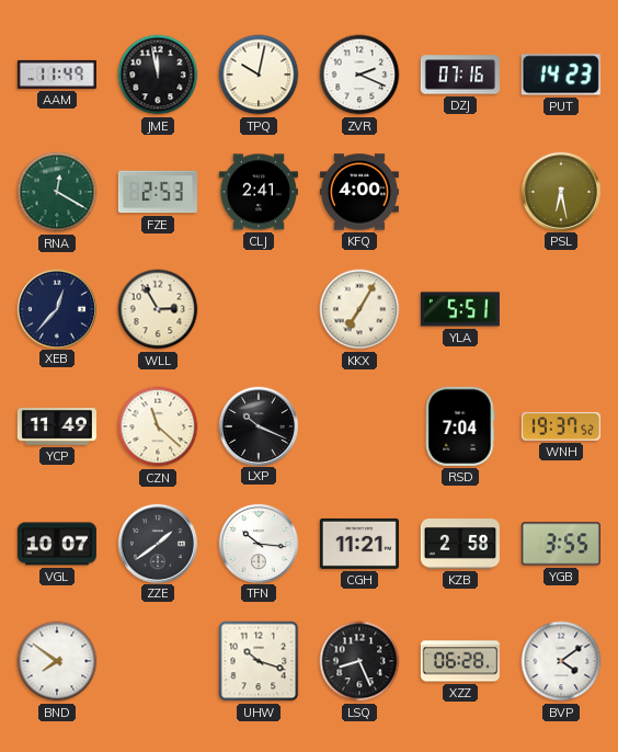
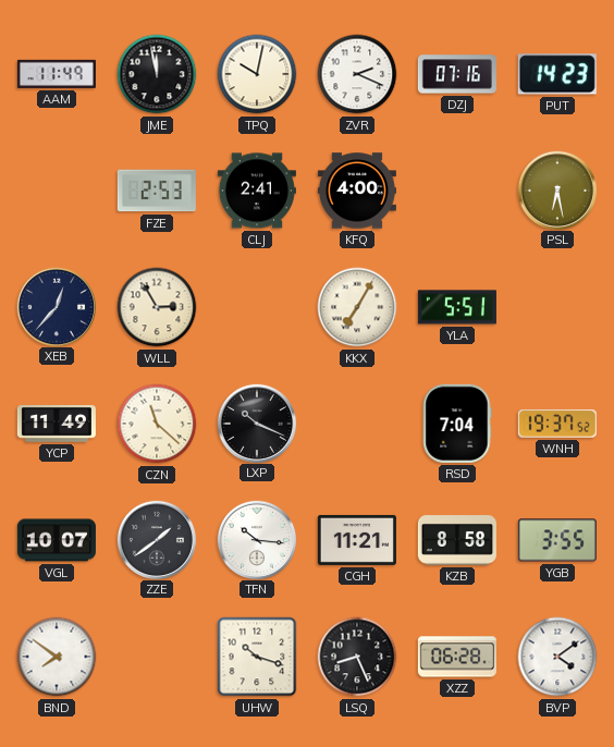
RNA: 12:20 -> none
KZB: 2:58 -> 8:58
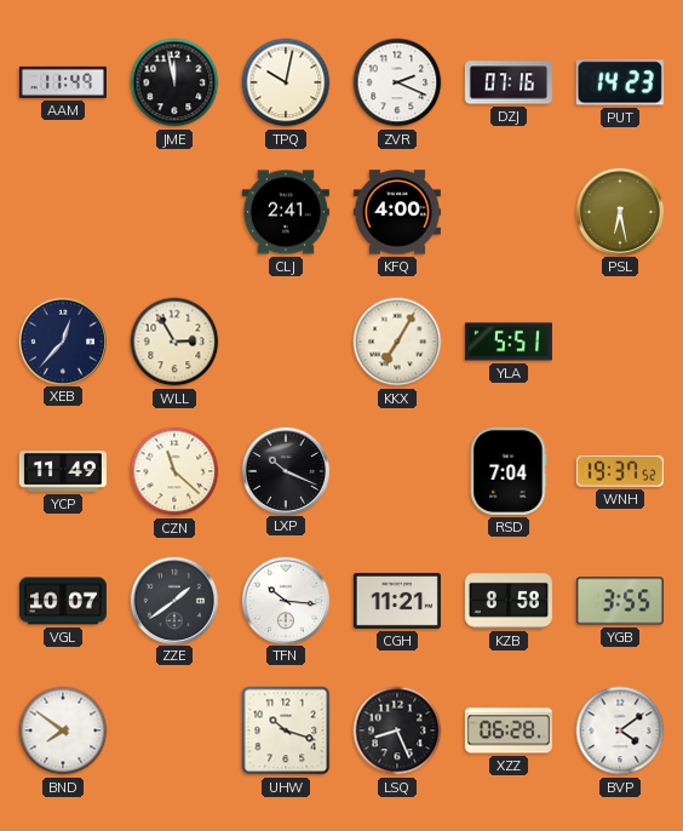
FZE: 2:53 -> none
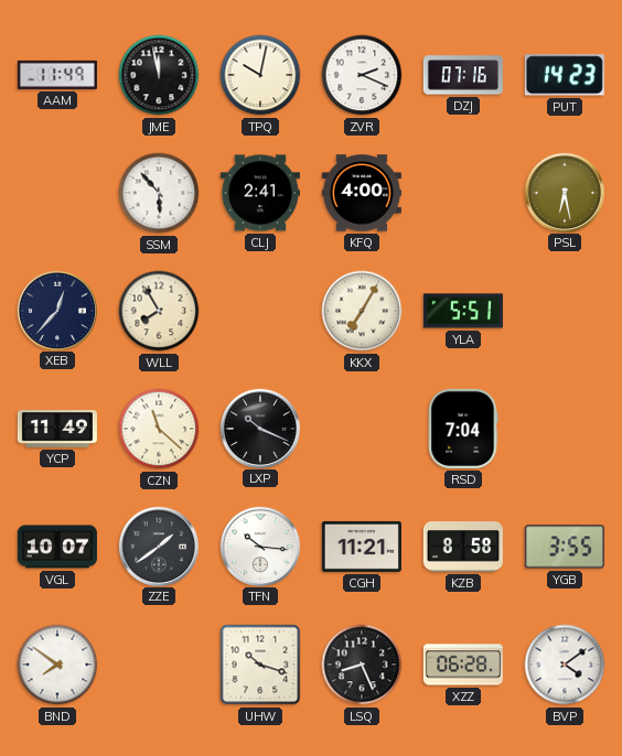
SSM: none -> 5:53
WLL: 2:55 -> 7:55
WNH: 19:37 -> none
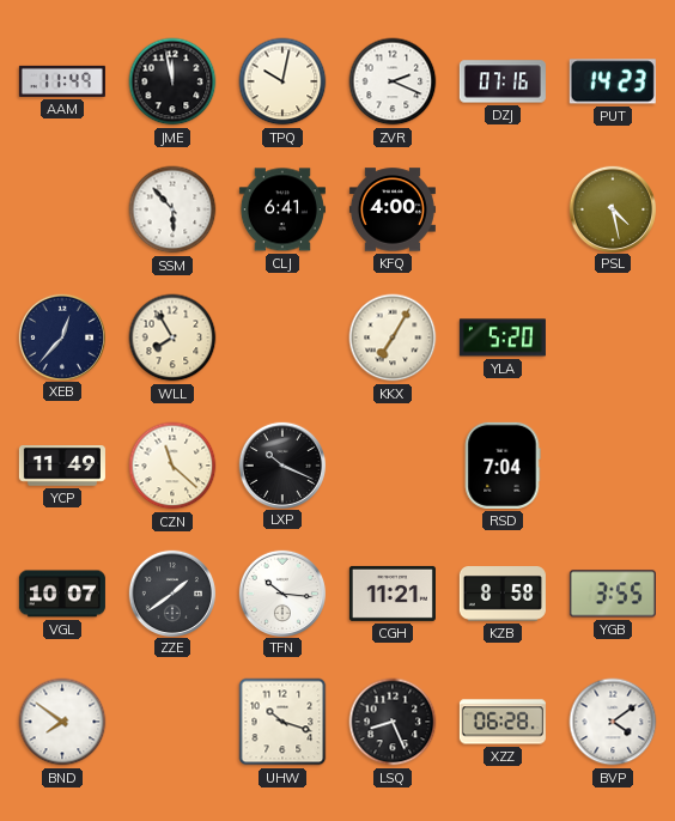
CLJ: 2:41 -> 6:41
PSL: 6:28 -> 4:28
YLA: 5:51 -> 5:20
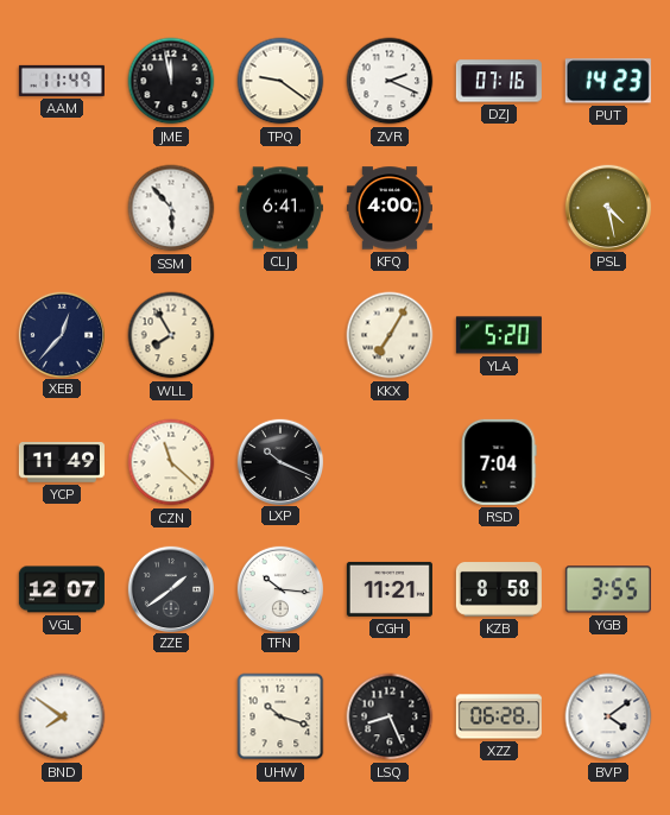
TPQ: 10:02 -> 9:21
VGL: 10:07 -> 12:07
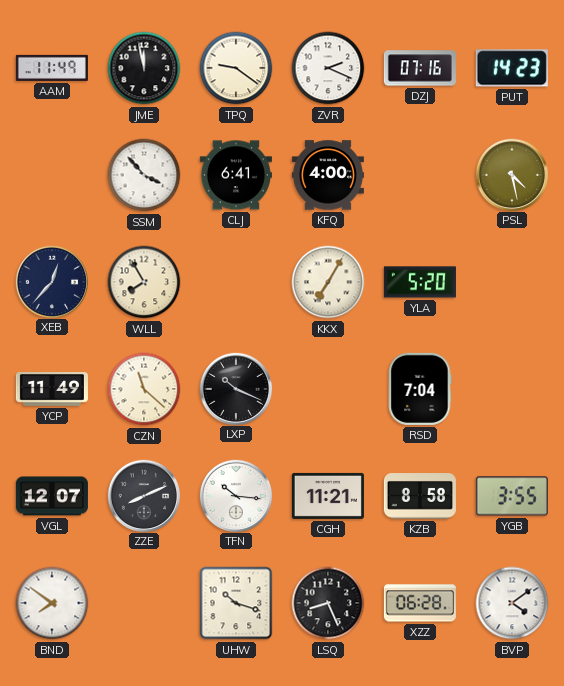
SSM: 5:53 -> 3:53
ZZE: 1:39 -> 8:11
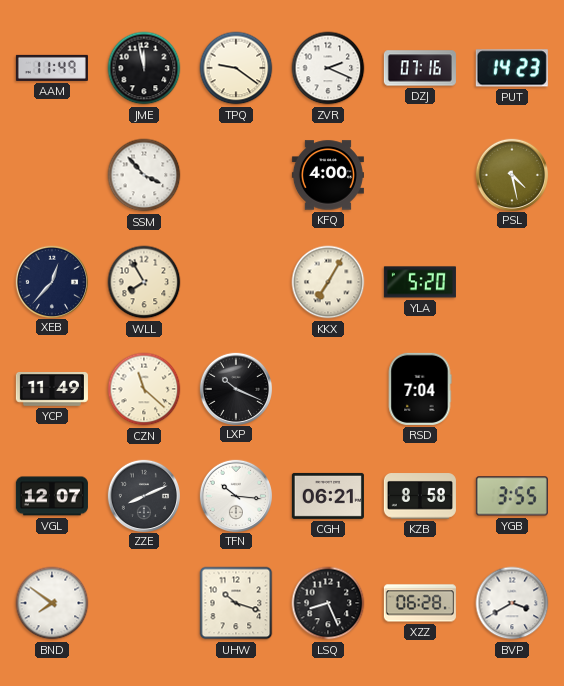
CLJ: 6:41 -> none
CGH: 11:21 -> 06:21
BVP: 4:09 -> 3:40
